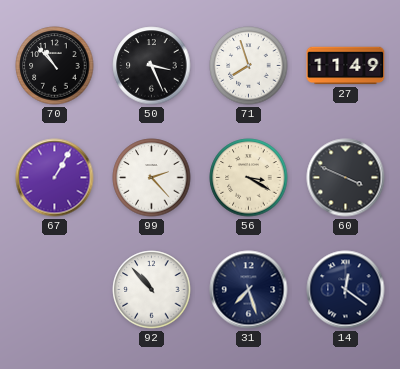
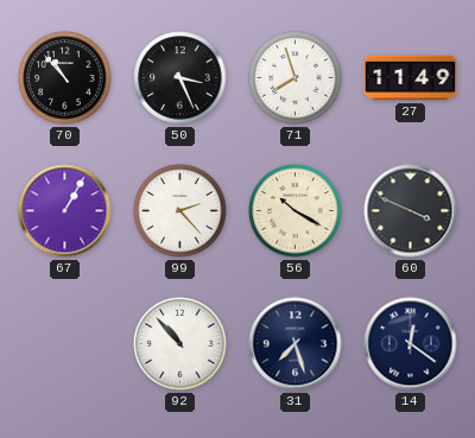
56: 3:20 -> 10:20
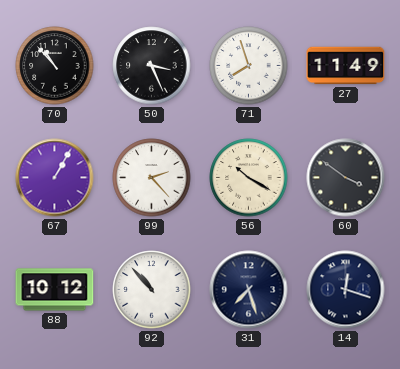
60: 3:49 -> 3:51
88: none -> 10:12
14: 12:21 -> 12:18
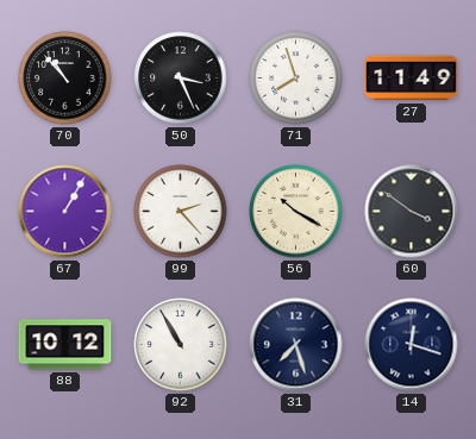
92: 10:53 -> 10:55
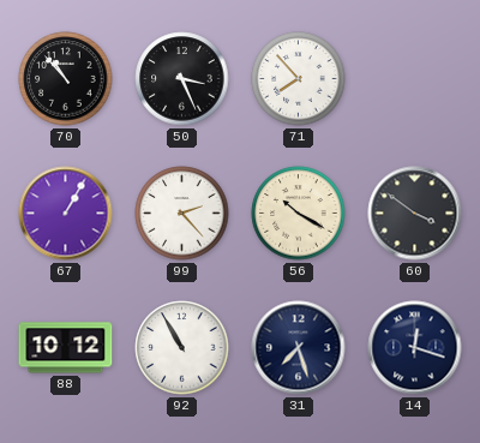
71: 7:57 -> 7:53
27: 11:49 -> none
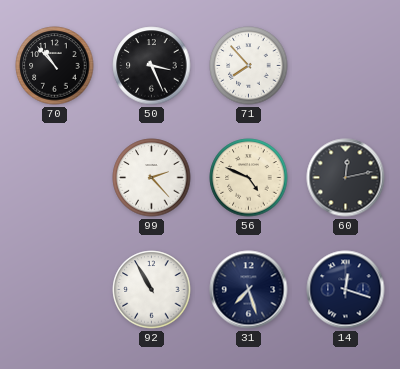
67: 1:05 -> none
56: 10:20 -> 4:49
60: 3:51 -> 12:13
88: 10:12 -> none
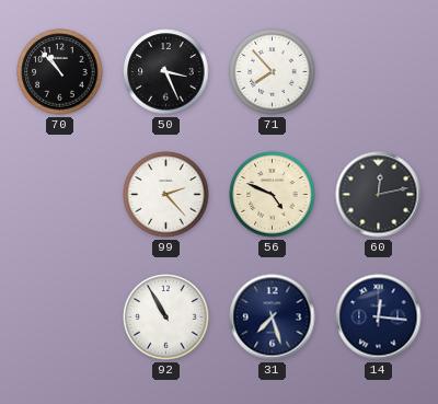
14: 12:18 -> 12:16
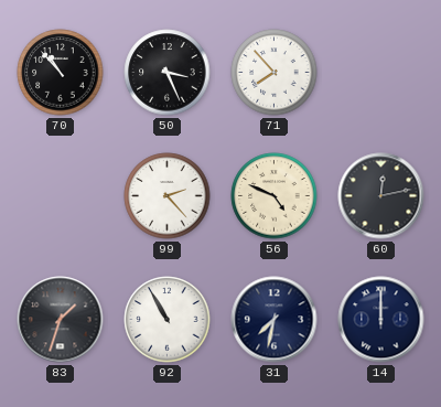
83: none -> 1:33
31: 7:27 -> 7:32
14: 12:16 -> 12:00
